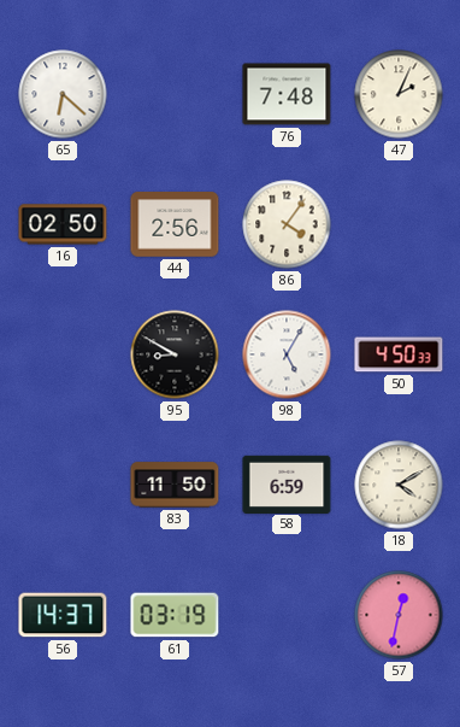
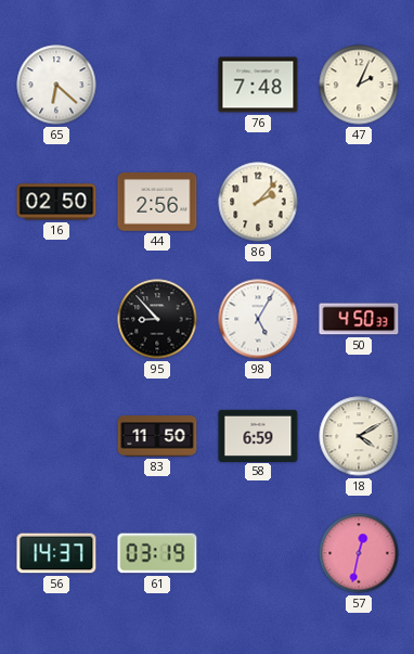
86: 4:06 -> 2:07
95: 8:50 -> 8:53
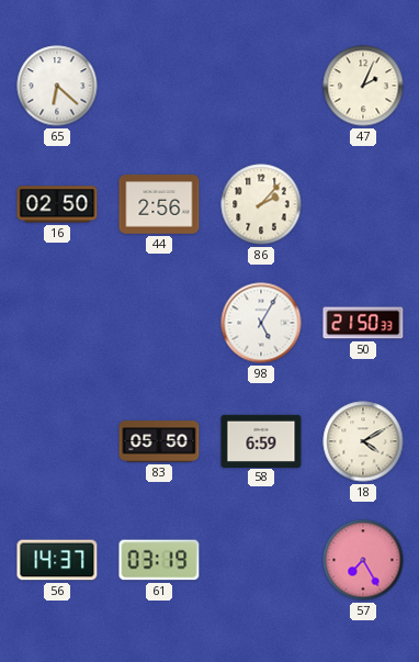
76: 7:48 -> none
95: 8:53 -> none
50: 4:50 -> 21:50
83: 11:50 -> 05:50
57: 12:32 -> 7:25
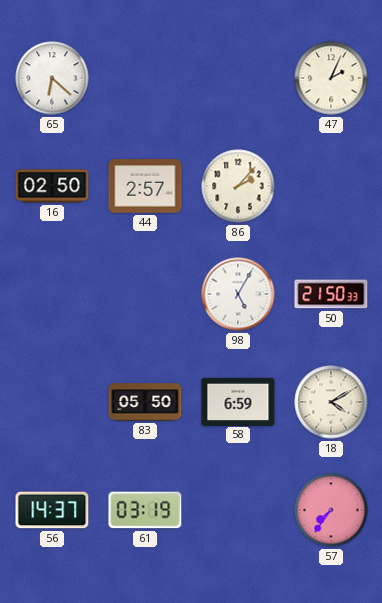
44: 2:56 -> 2:57
57: 7:25 -> 7:36
